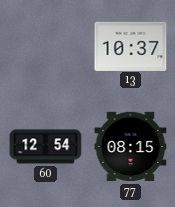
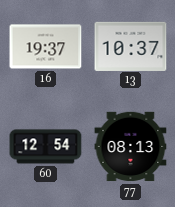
16: none -> 19:37
77: 08:15 -> 08:13
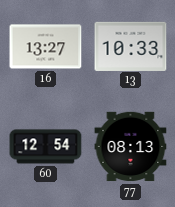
16: 19:37 -> 13:27
13: 10:37 -> 10:33
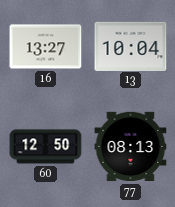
13: 10:33 -> 10:04
60: 12:54 -> 12:50
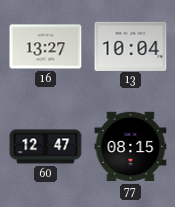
60: 12:50 -> 12:47
77: 08:13 -> 08:15
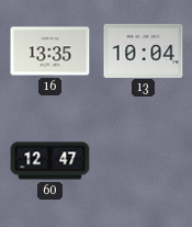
16: 13:27 -> 13:35
77: 08:15 -> none
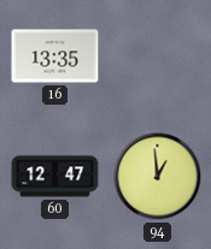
13: 10:04 -> none
94: none -> 12:59
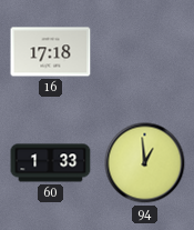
16: 13:35 -> 17:18
60: 12:47 -> 1:33
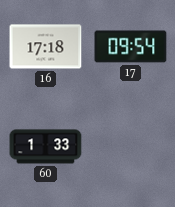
17: none -> 09:54
94: 12:59 -> none
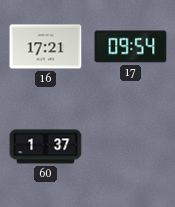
16: 17:18 -> 17:21
60: 1:33 -> 1:37
